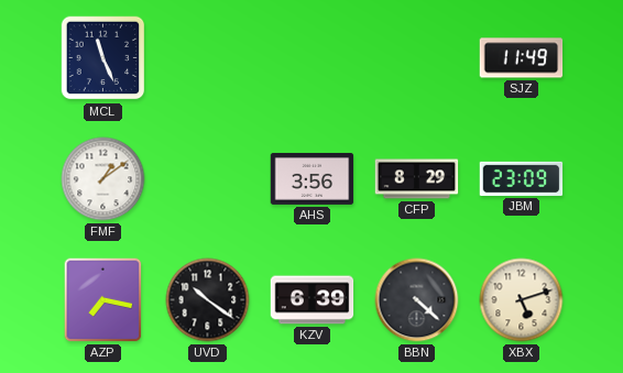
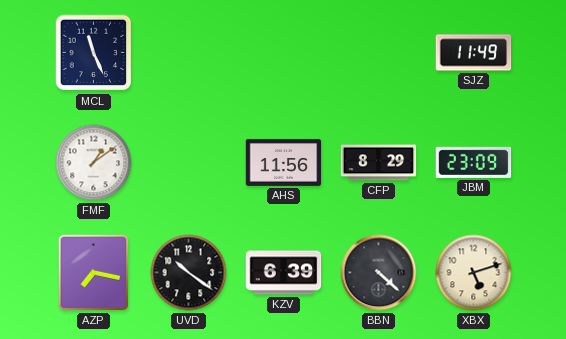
AHS: 3:56 -> 11:56
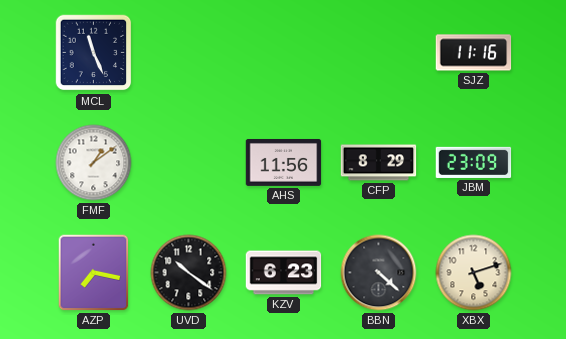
SJZ: 11:49 -> 11:16
KZV: 6:39 -> 6:23
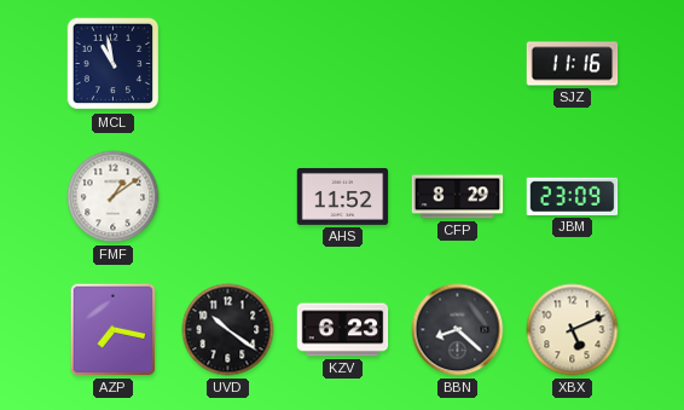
MCL: 11:26 -> 10:58
AHS: 11:56 -> 11:52
BBN: 4:22 -> 8:22
XBX: 5:12 -> 5:11
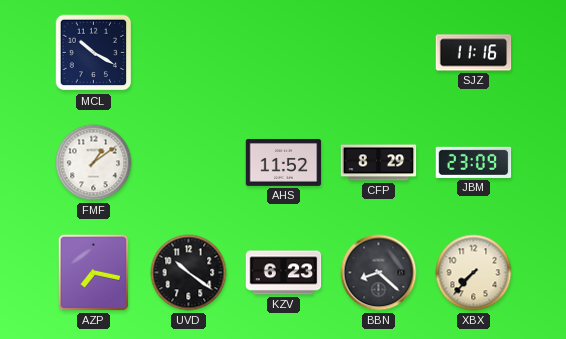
MCL: 10:58 -> 10:20
XBX: 5:11 -> 7:37
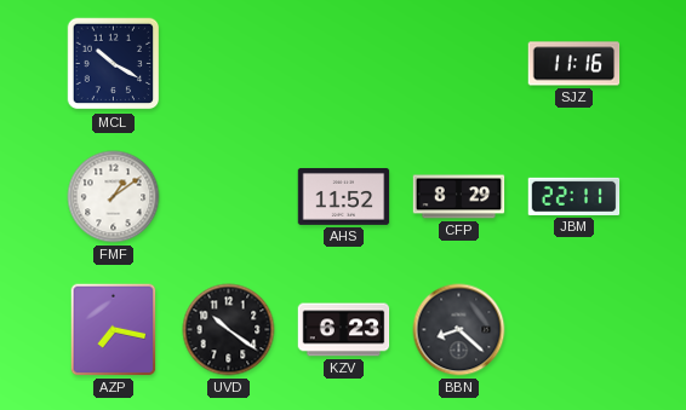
JBM: 23:09 -> 22:11
XBX: 7:37 -> none
